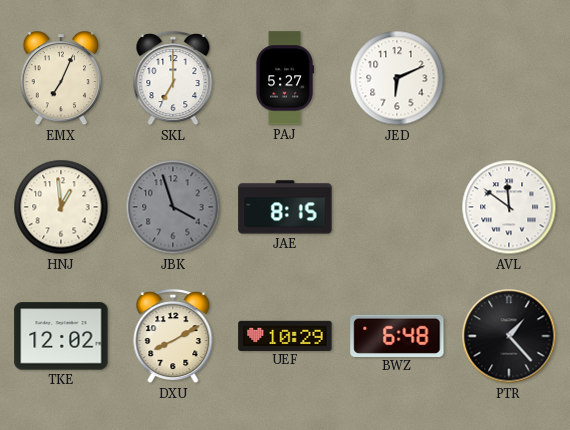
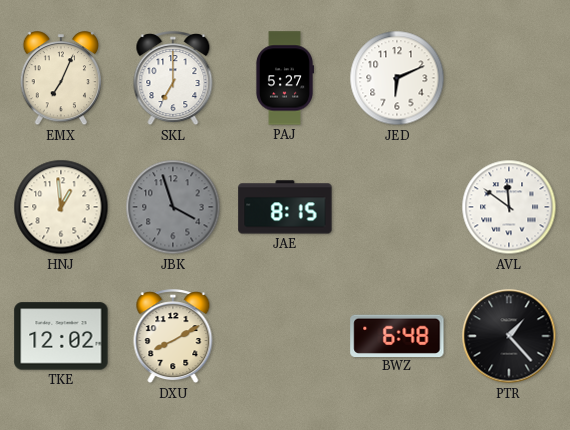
UEF: 10:29 -> none
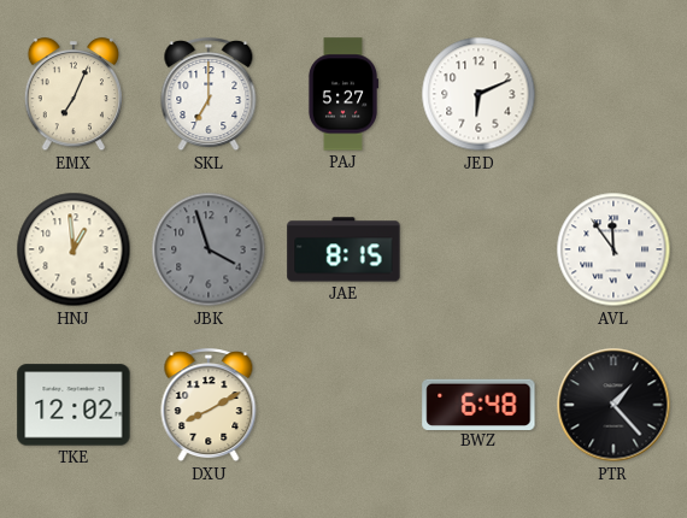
AVL: 11:51 -> 11:54
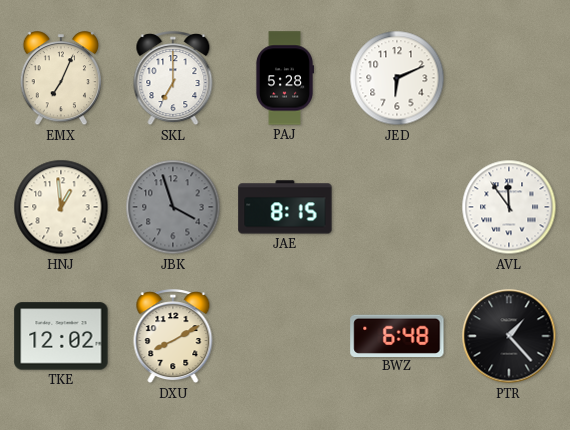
PAJ: 5:27 -> 5:28
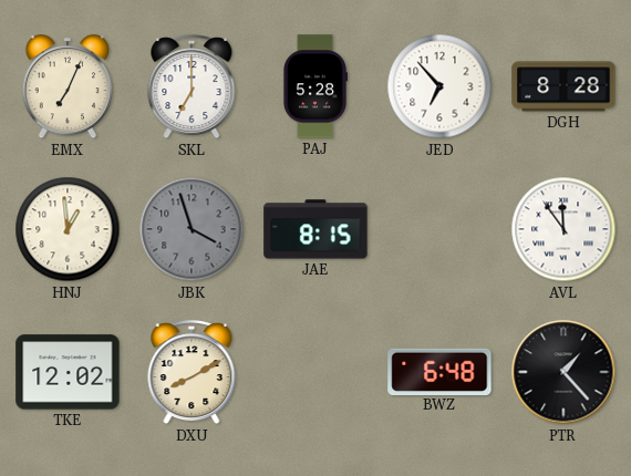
JED: 6:11 -> 6:53
DGH: none -> 8:28
